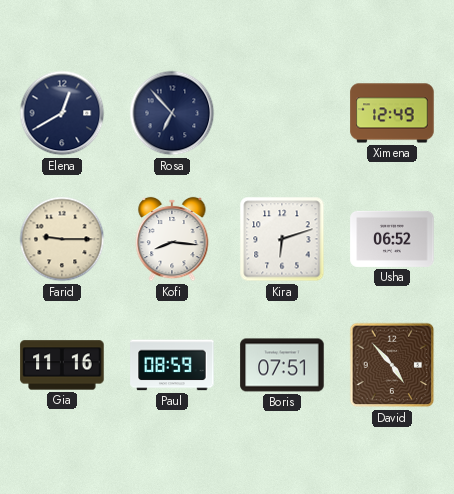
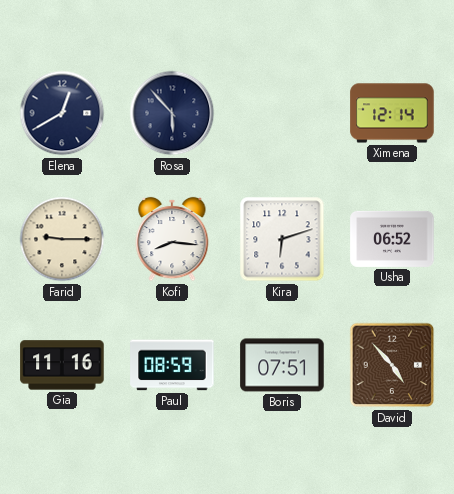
Rosa: 6:53 -> 5:53
Ximena: 12:49 -> 12:14
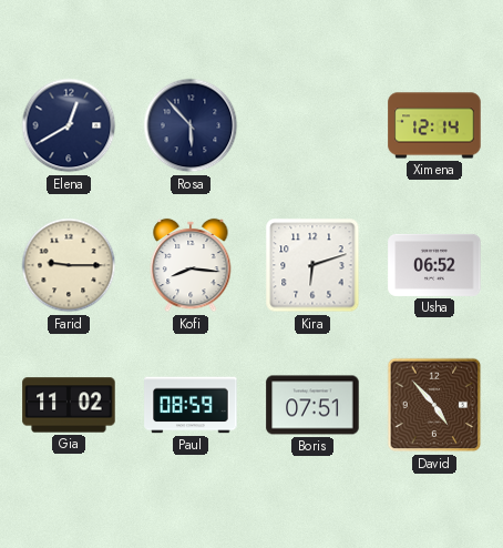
Gia: 11:16 -> 11:02
